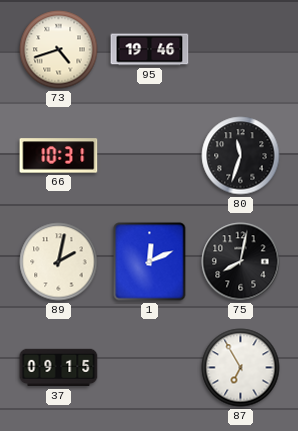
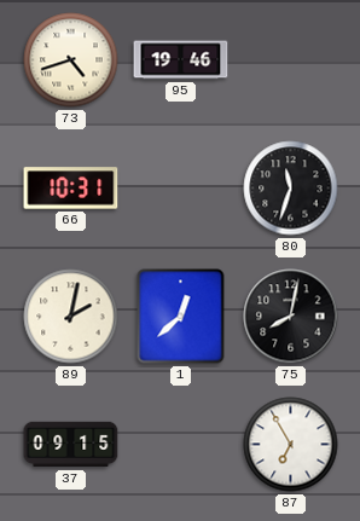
1: 12:11 -> 12:38
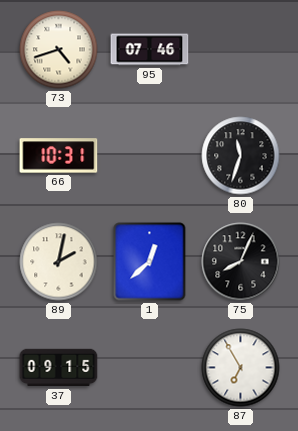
95: 19:46 -> 07:46
75: 8:02 -> 8:04
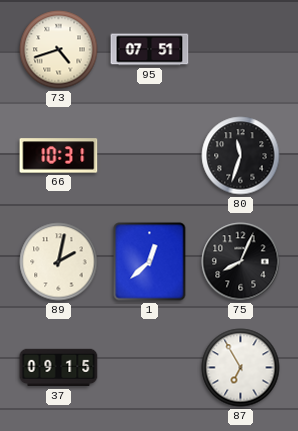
95: 07:46 -> 07:51
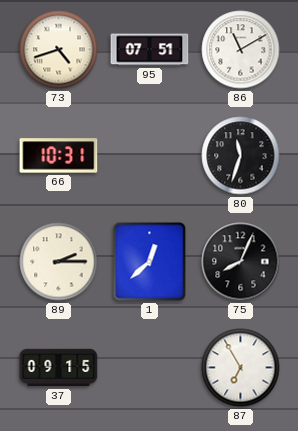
86: none -> 11:10
89: 2:02 -> 2:15
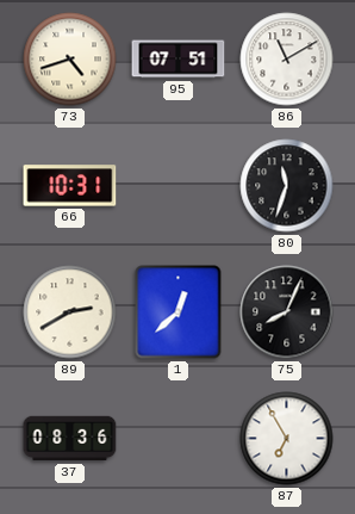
89: 2:15 -> 2:40
37: 09:15 -> 08:36
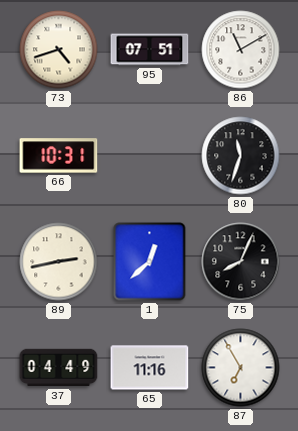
89: 2:40 -> 2:43
37: 08:36 -> 04:49
65: none -> 11:16
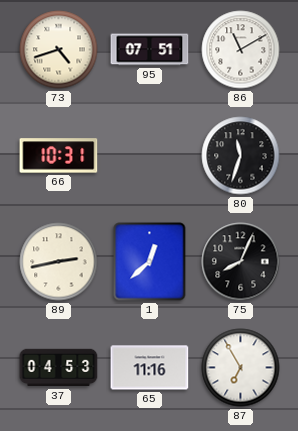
37: 04:49 -> 04:53
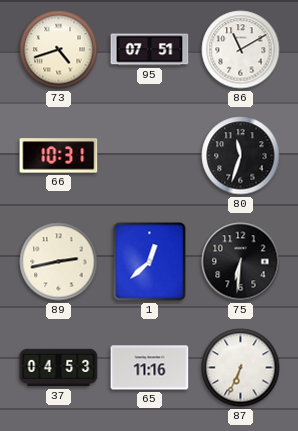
75: 8:04 -> 6:31
87: 6:55 -> 6:34
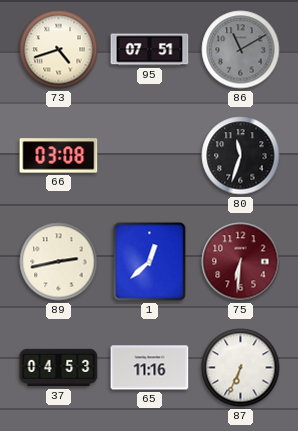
86 dial: white -> grey
66: 10:31 -> 03:08
75 dial: black -> burgundy
